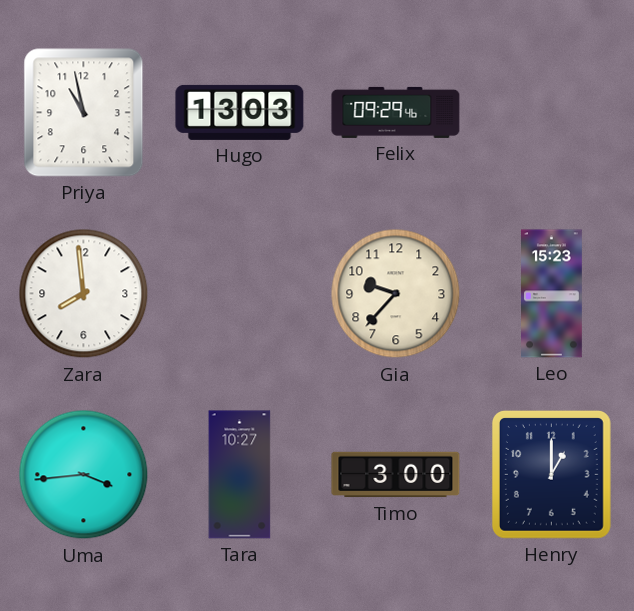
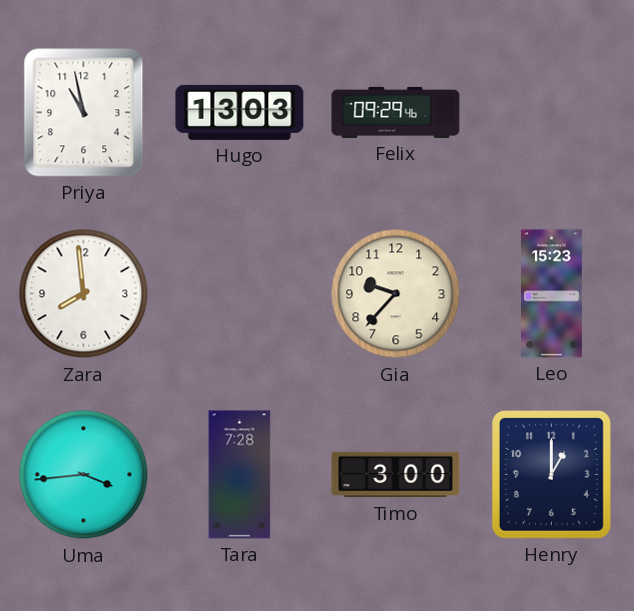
Tara: 10:27 -> 7:28
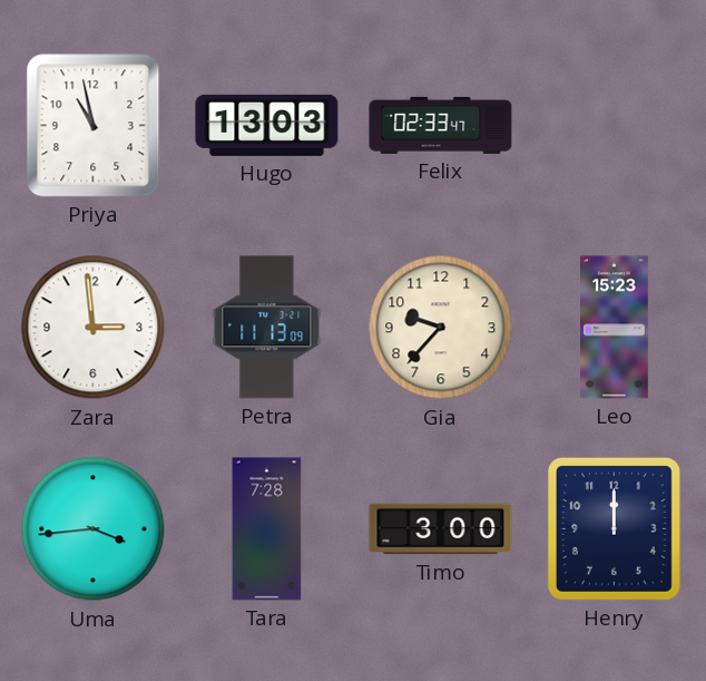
Felix: 09:29 -> 02:33
Zara: 7:59 -> 2:59
Petra: none -> 11:13
Henry: 1:00 -> 12:00
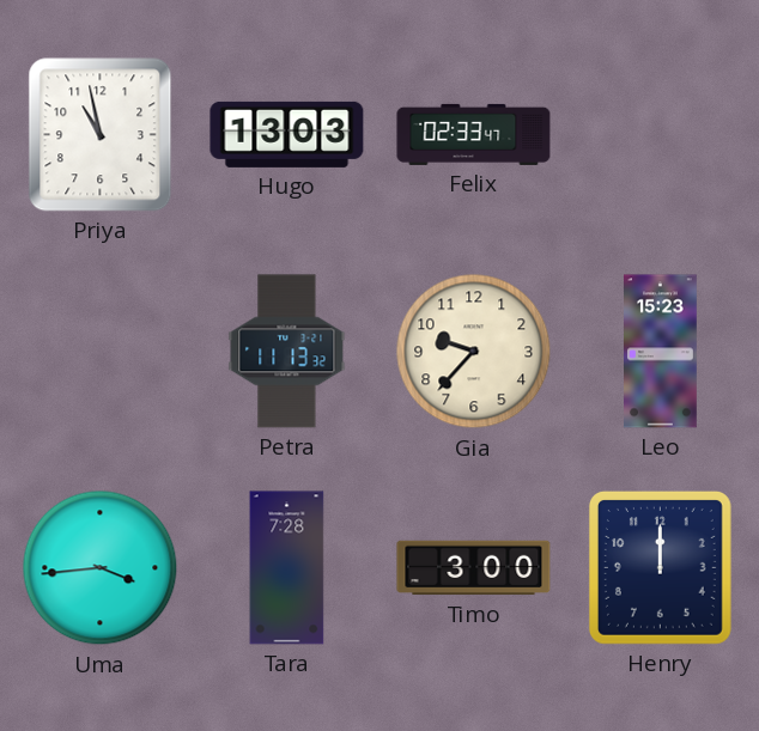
Zara: 2:59 -> none
Petra: 11:13:09 -> 11:13:32
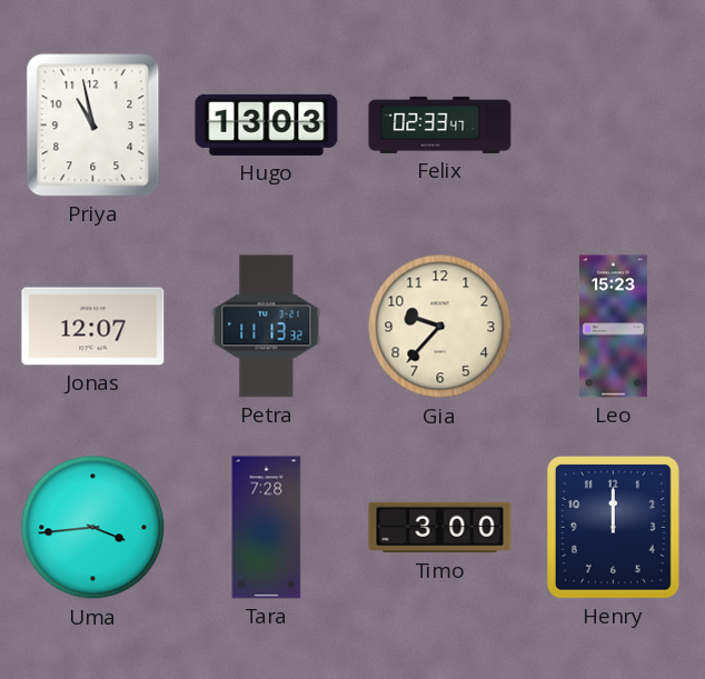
Jonas: none -> 12:07
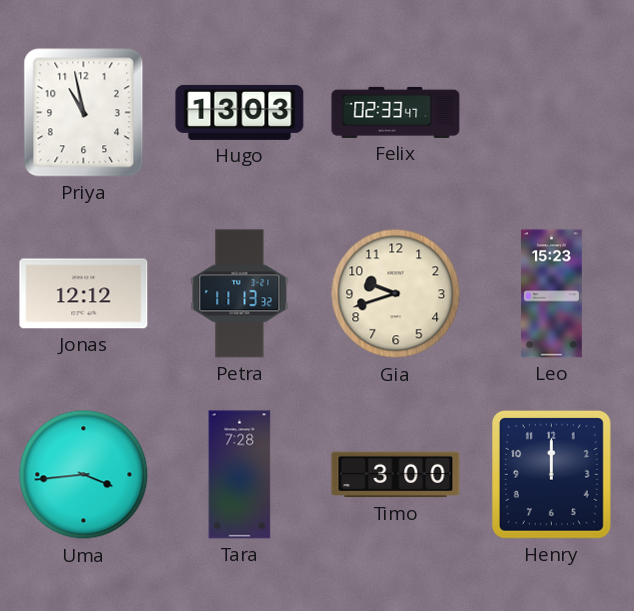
Jonas: 12:07 -> 12:12
Gia: 9:37 -> 9:42
